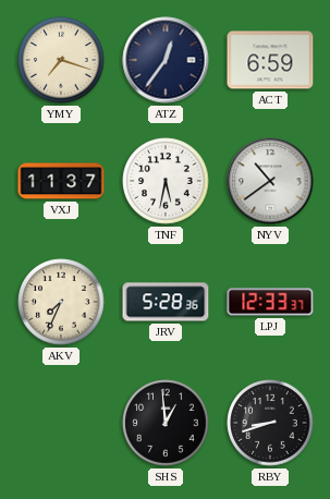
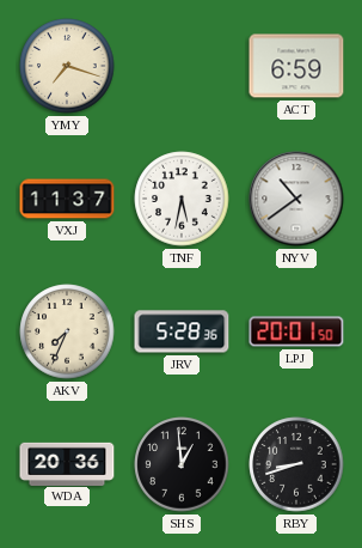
ATZ: 12:36 -> none
LPJ: 12:33 -> 20:01
WDA: none -> 20:36
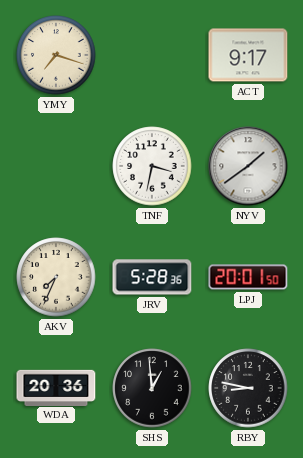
ACT: 6:59 -> 9:17
VXJ: 11:37 -> none
TNF: 5:32 -> 3:32
NYV: 10:39 -> 1:39
RBY: 8:42 -> 8:47
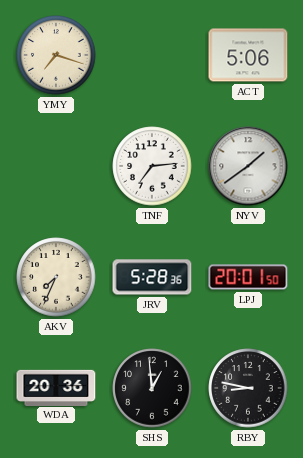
ACT: 9:17 -> 5:06
TNF: 3:32 -> 7:14
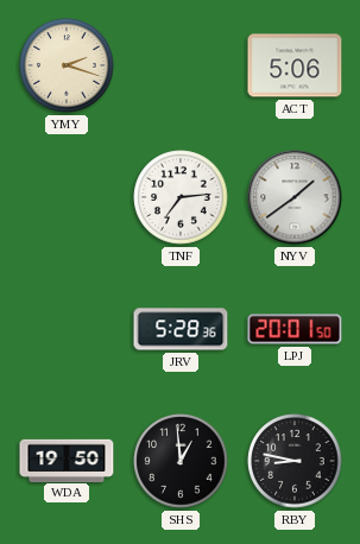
YMY: 7:18 -> 2:18
AKV: 7:34 -> none
WDA: 20:36 -> 19:50
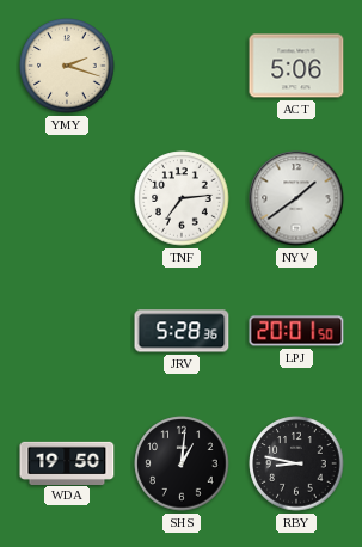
SHS: 12:59 -> 1:01
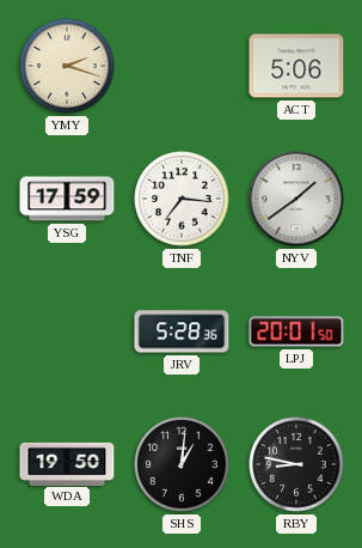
YSG: none -> 17:59
TNF: 7:14 -> 7:16
